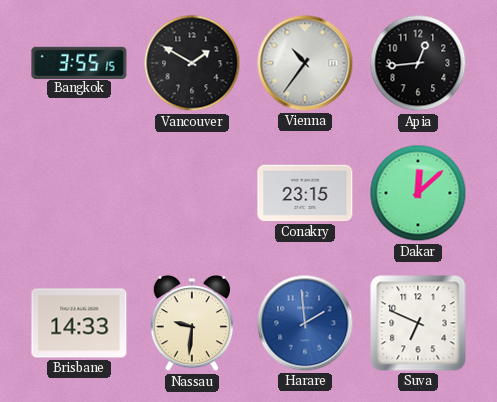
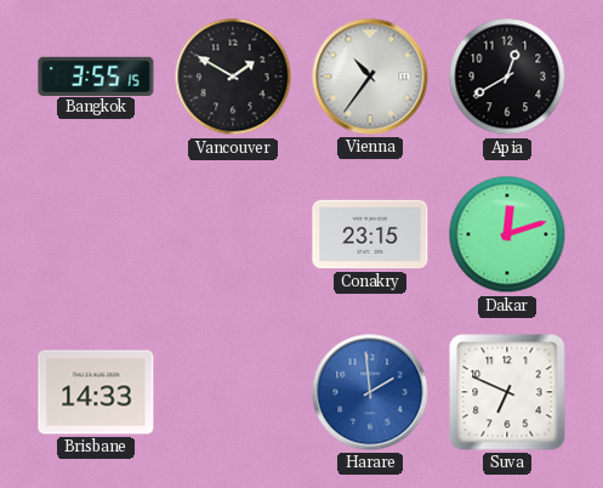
Apia: 12:44 -> 12:40
Dakar: 12:08 -> 12:12
Nassau: 9:31 -> none
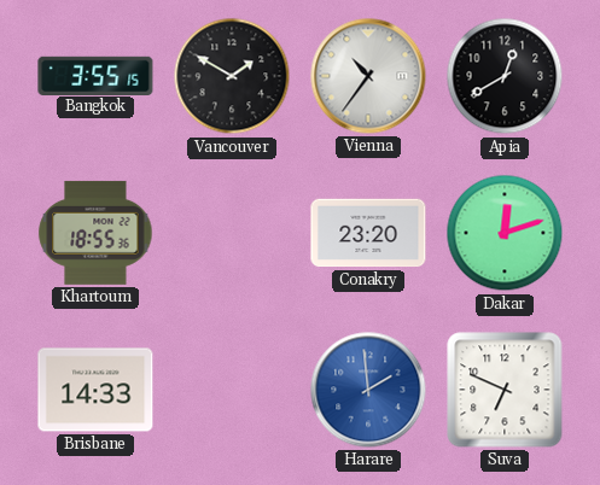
Khartoum: none -> 18:55
Conakry: 23:15 -> 23:20
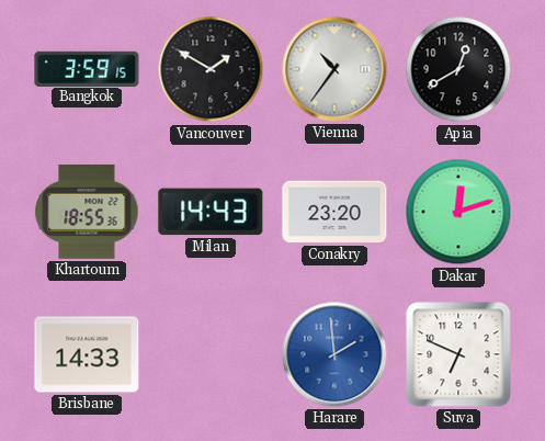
Bangkok: 3:55 -> 3:59
Milan: none -> 14:43
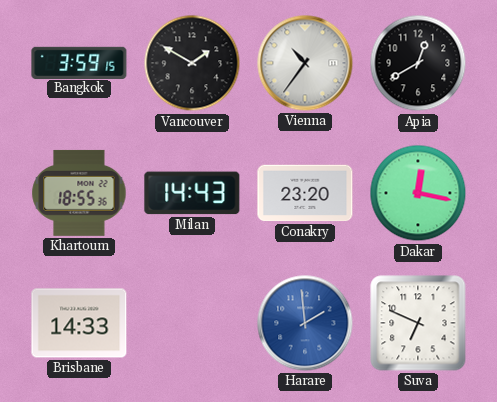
Dakar: 12:12 -> 12:17
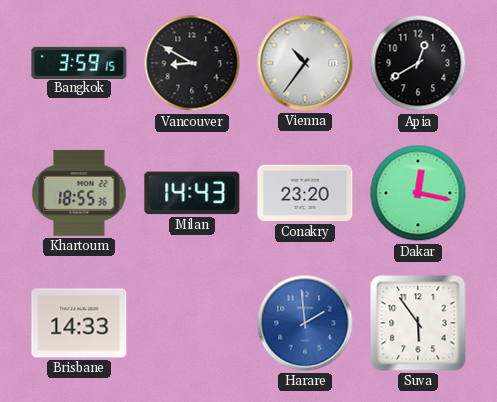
Vancouver: 1:50 -> 8:50
Suva: 6:49 -> 5:54
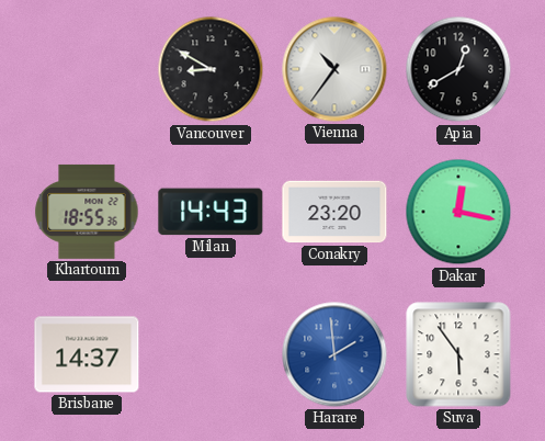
Bangkok: 3:59 -> none
Brisbane: 14:33 -> 14:37
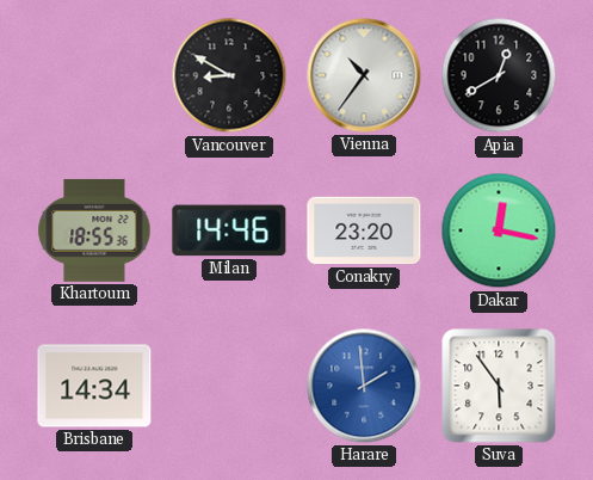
Milan: 14:43 -> 14:46
Brisbane: 14:37 -> 14:34
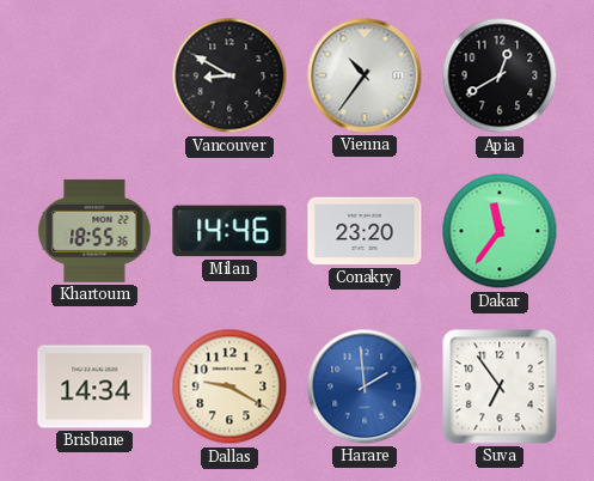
Dakar: 12:17 -> 11:36
Dallas: none -> 9:20
Suva: 5:54 -> 6:54
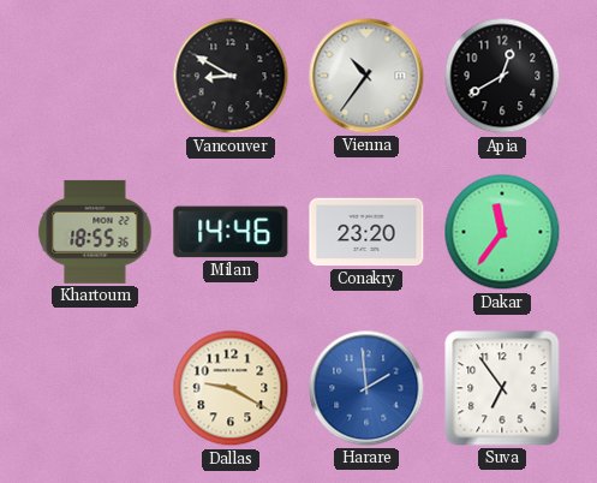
Brisbane: 14:34 -> none
